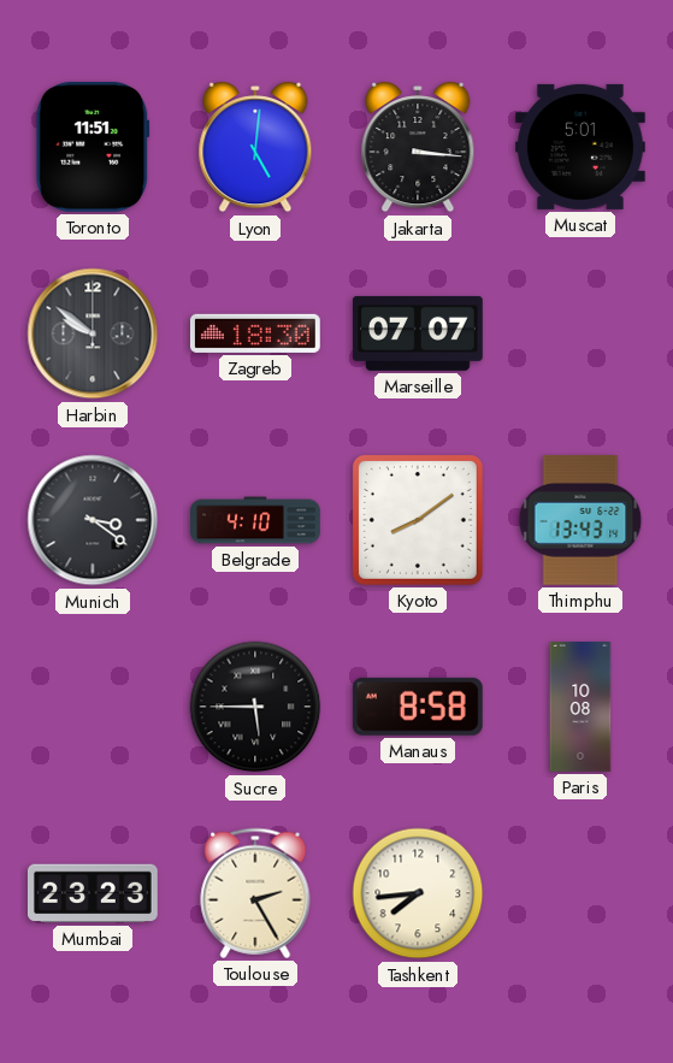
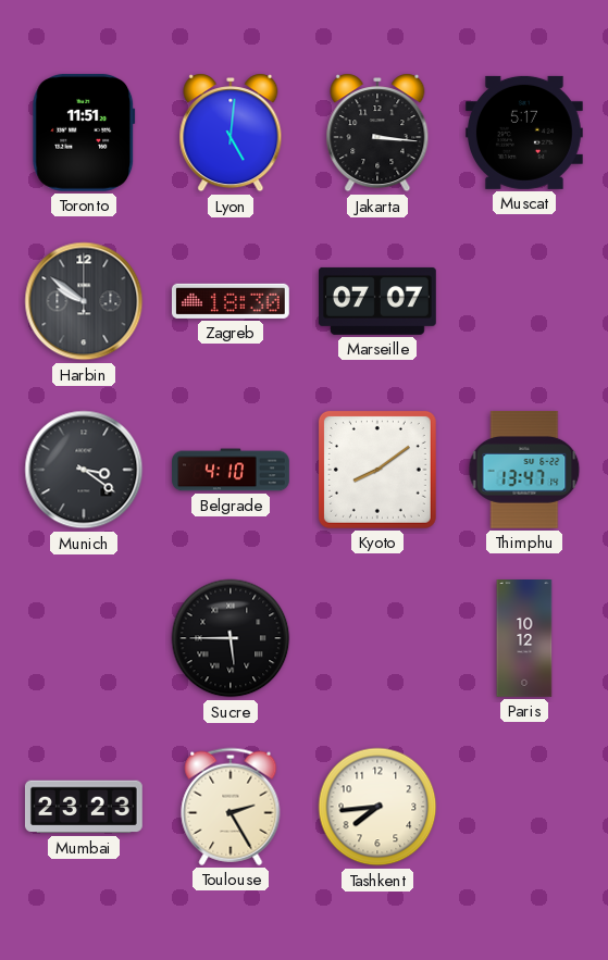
Muscat: 5:01 -> 5:17
Thimphu: 13:43 -> 13:47
Manaus: 8:58 -> none
Paris: 10:08 -> 10:12
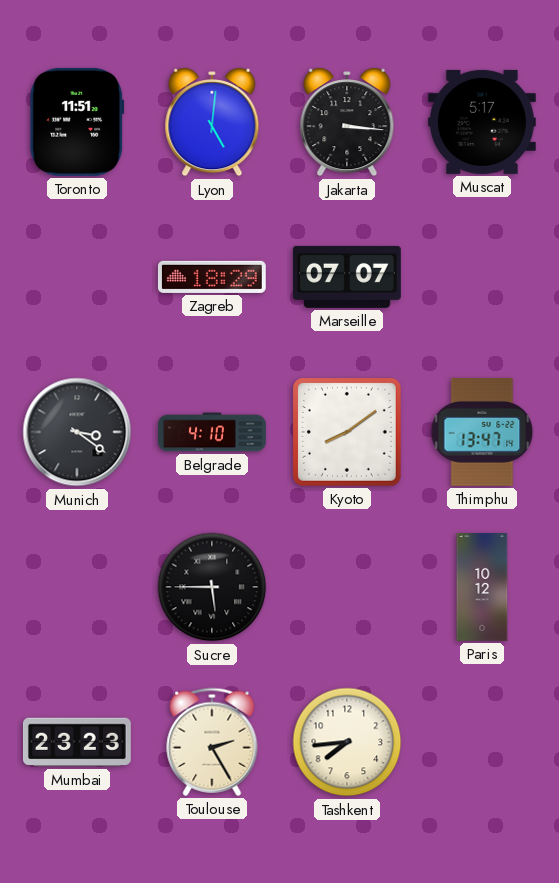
Harbin: 9:51 -> none
Zagreb: 18:30 -> 18:29
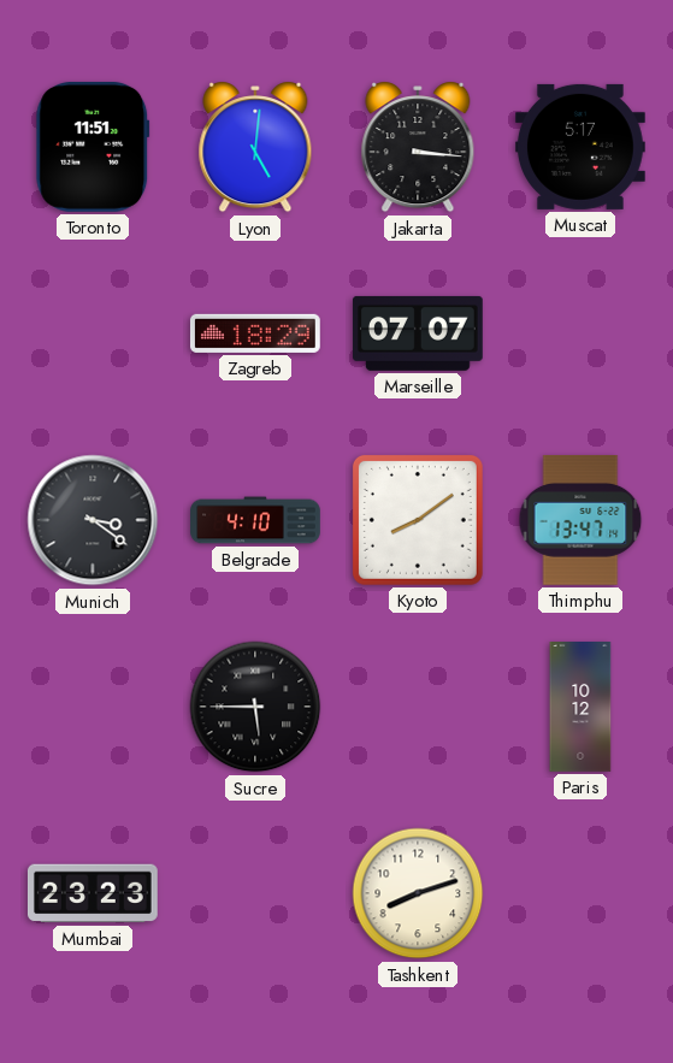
Toulouse: 2:25 -> none
Tashkent: 7:44 -> 8:12
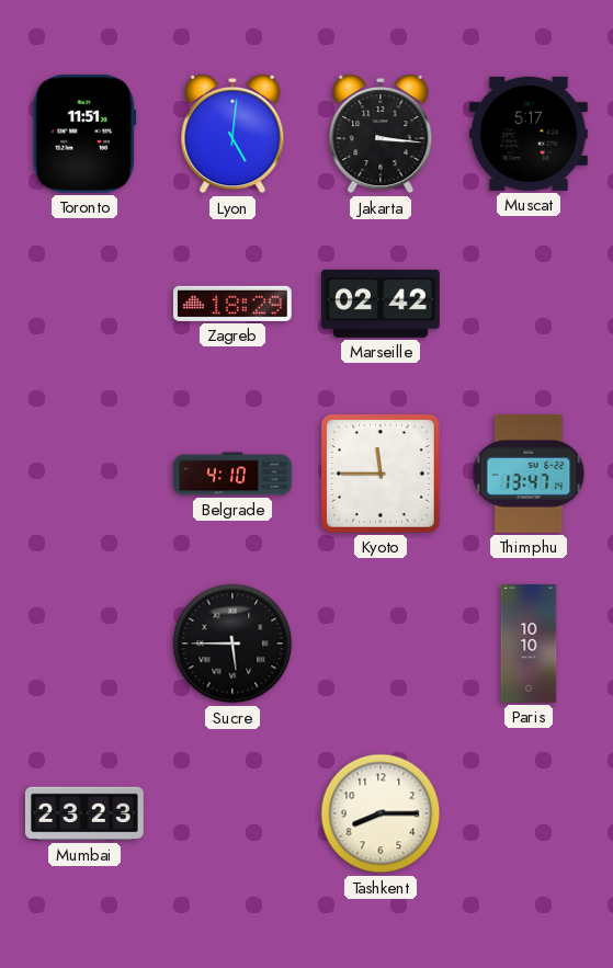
Marseille: 07:07 -> 02:42
Munich: 3:21 -> none
Kyoto: 8:09 -> 11:45
Paris: 10:12 -> 10:10
Tashkent: 8:12 -> 8:15
